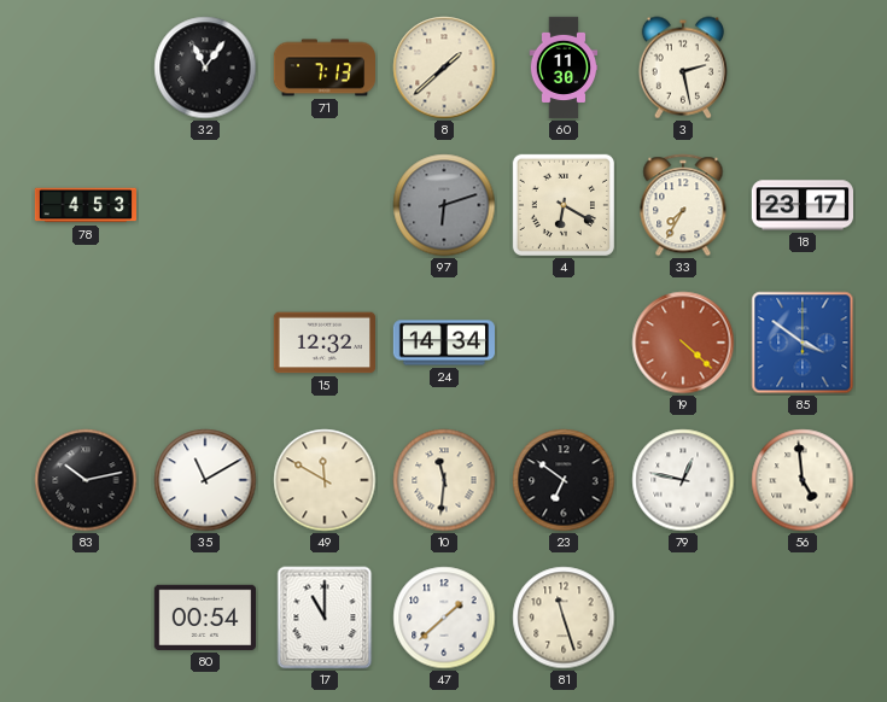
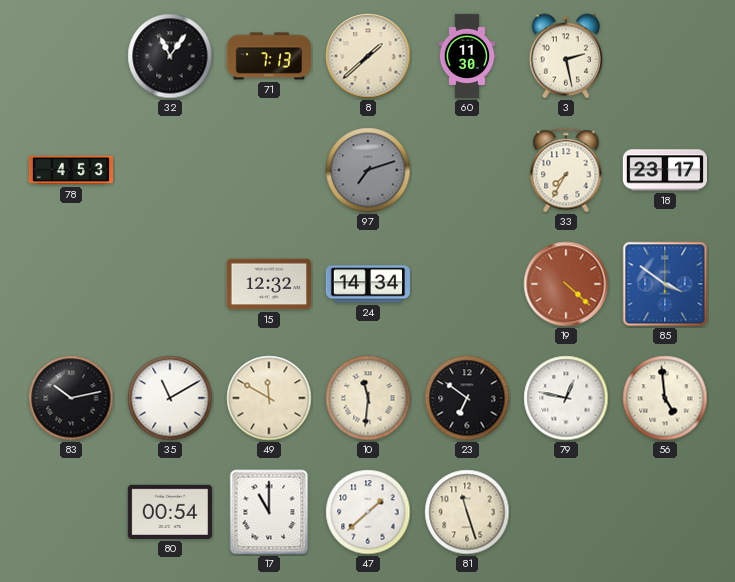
97: 6:12 -> 7:12
4: 6:20 -> none
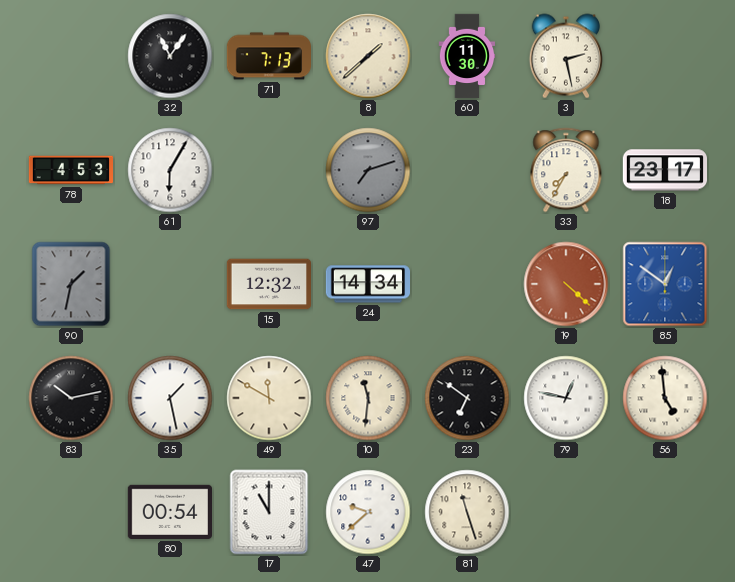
61: none -> 6:05
90: none -> 1:32
85: 3:51 -> 12:51
35: 11:10 -> 1:28
47: 1:38 -> 9:38
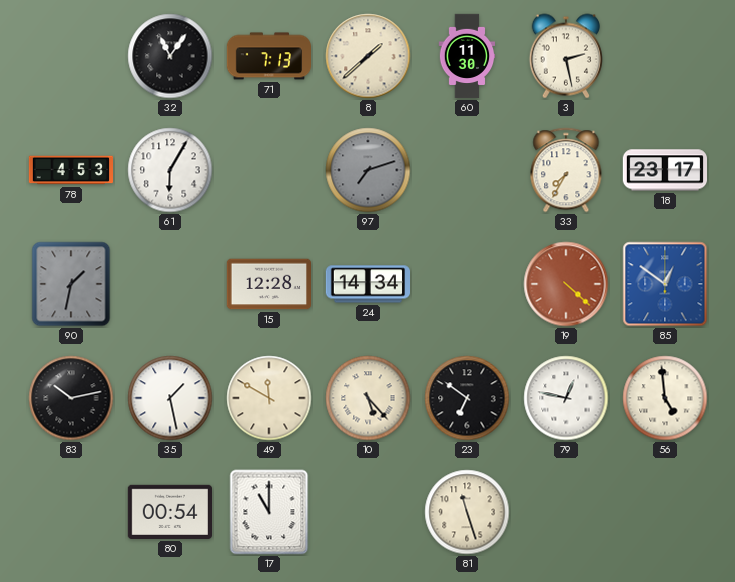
15: 12:32 -> 12:28
10: 11:31 -> 5:23
47: 9:38 -> none
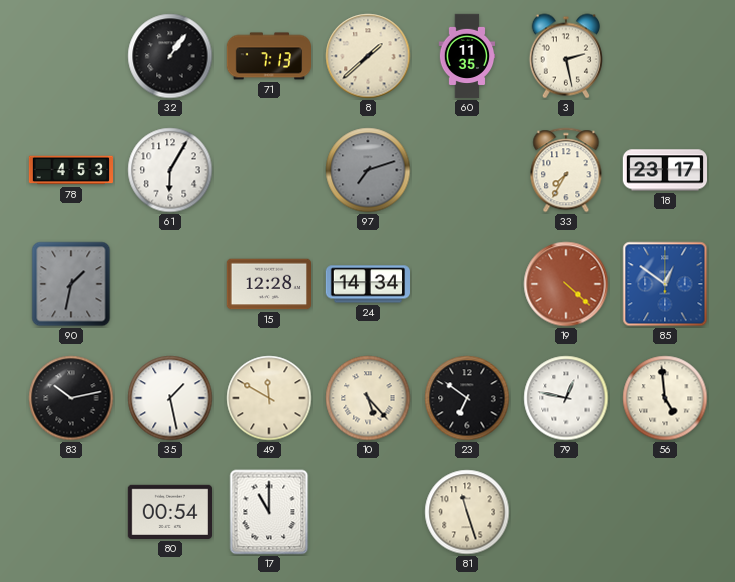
32: 11:06 -> 1:06
60: 11:30 -> 11:35
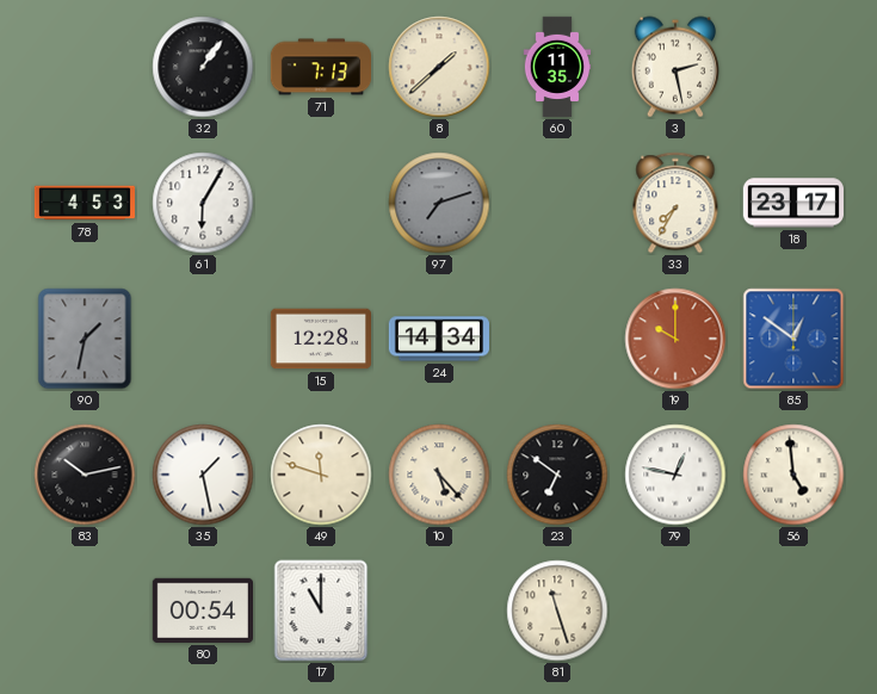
19: 4:22 -> 10:00
49: 11:50 -> 11:48
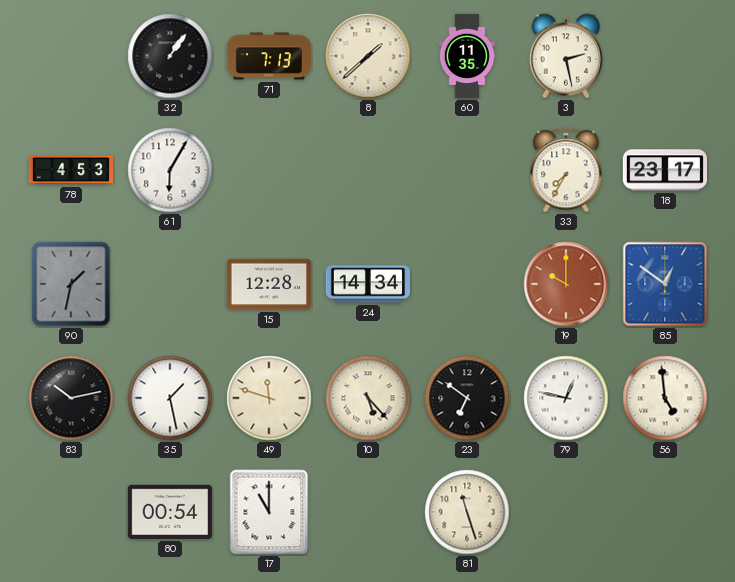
97: 7:12 -> none
